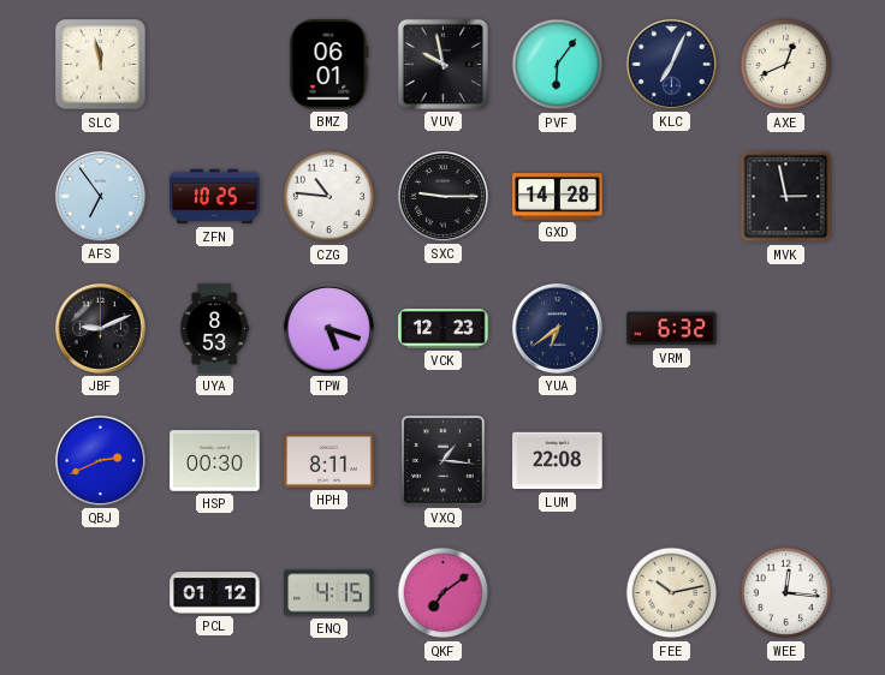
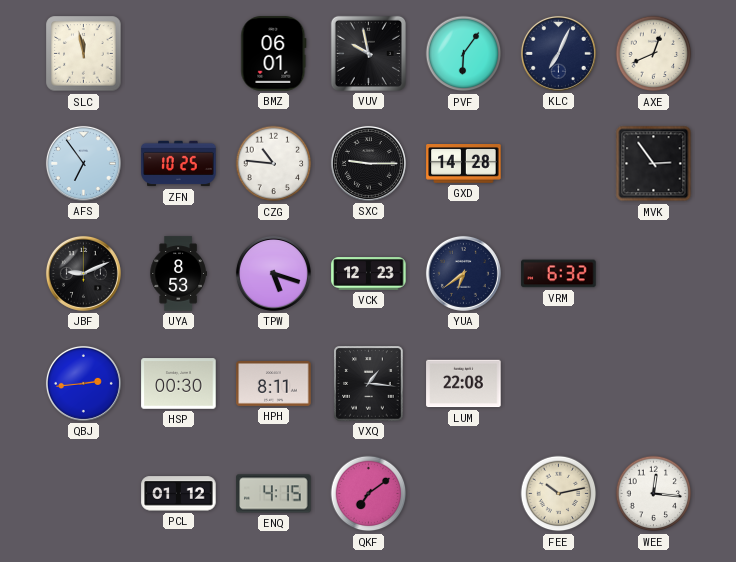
MVK: 2:58 -> 2:54
QBJ: 2:41 -> 2:44
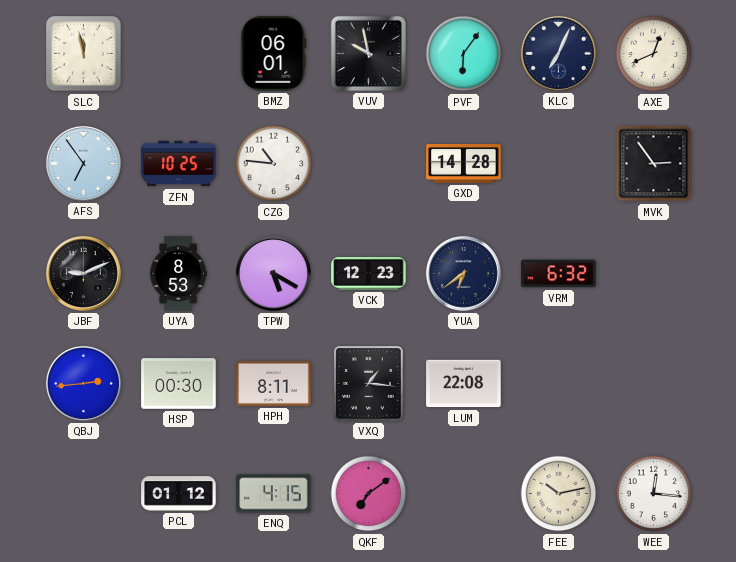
SXC: 9:15 -> none
TPW: 5:18 -> 5:20
